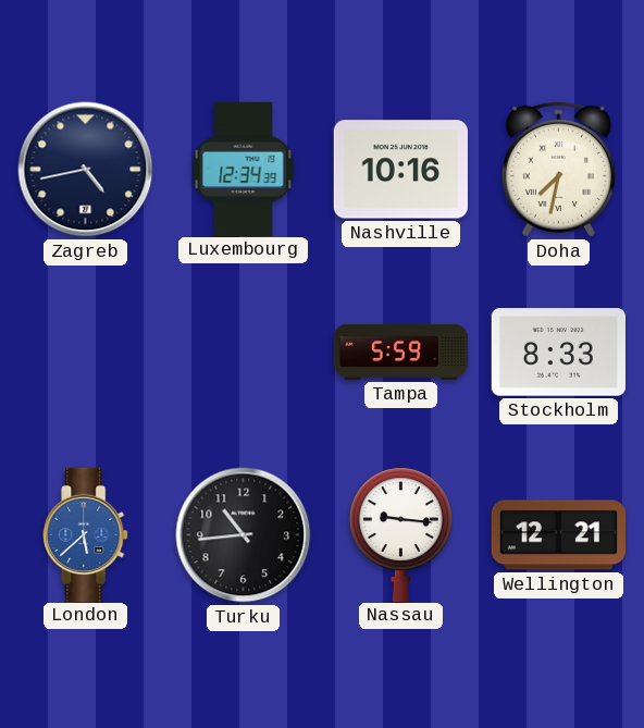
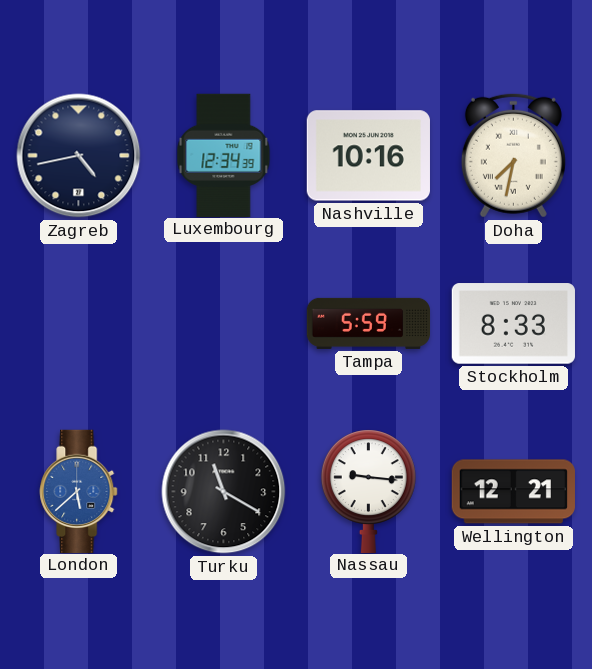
Turku: 10:44 -> 11:20
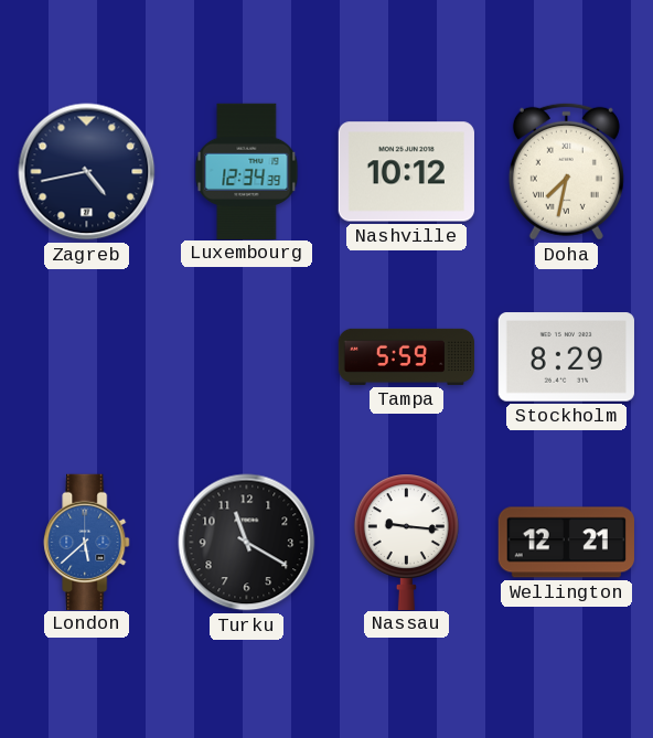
Nashville: 10:16 -> 10:12
Stockholm: 8:33 -> 8:29
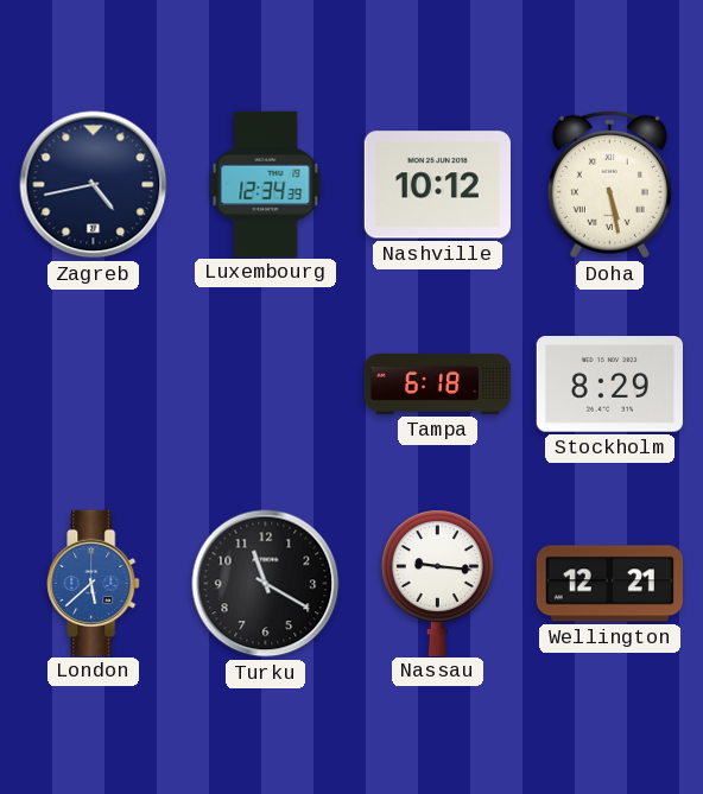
Doha: 7:32 -> 5:28
Tampa: 5:59 -> 6:18
